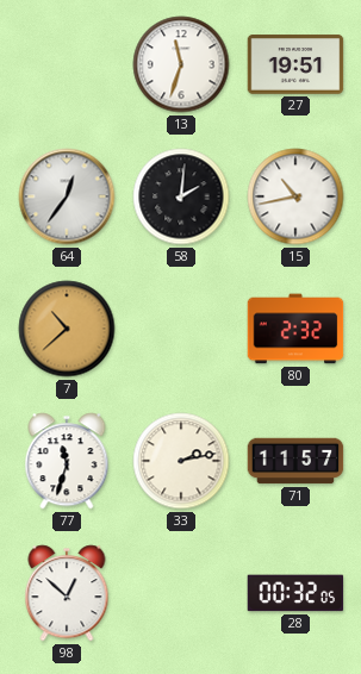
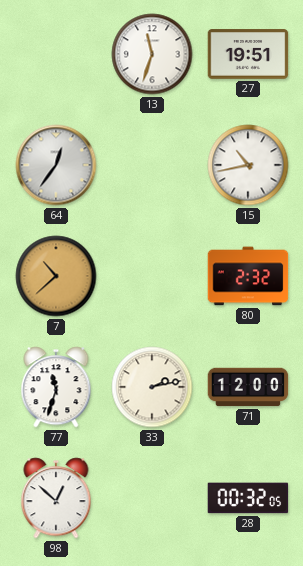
58: 2:01 -> none
71: 11:57 -> 12:00
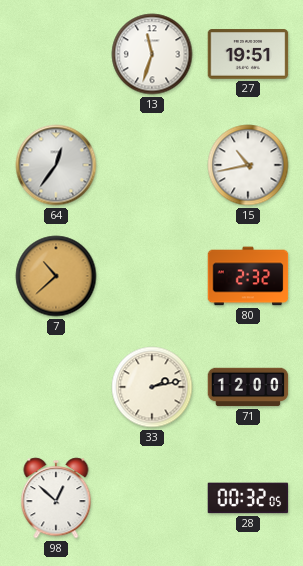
77: 11:33 -> none
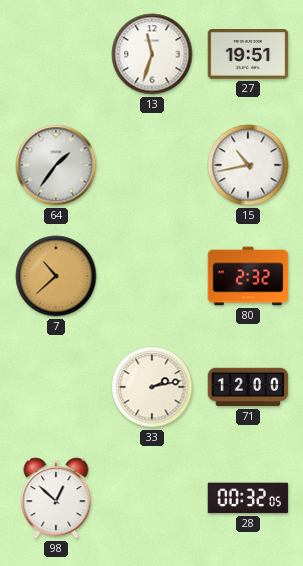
64: 12:36 -> 1:36
